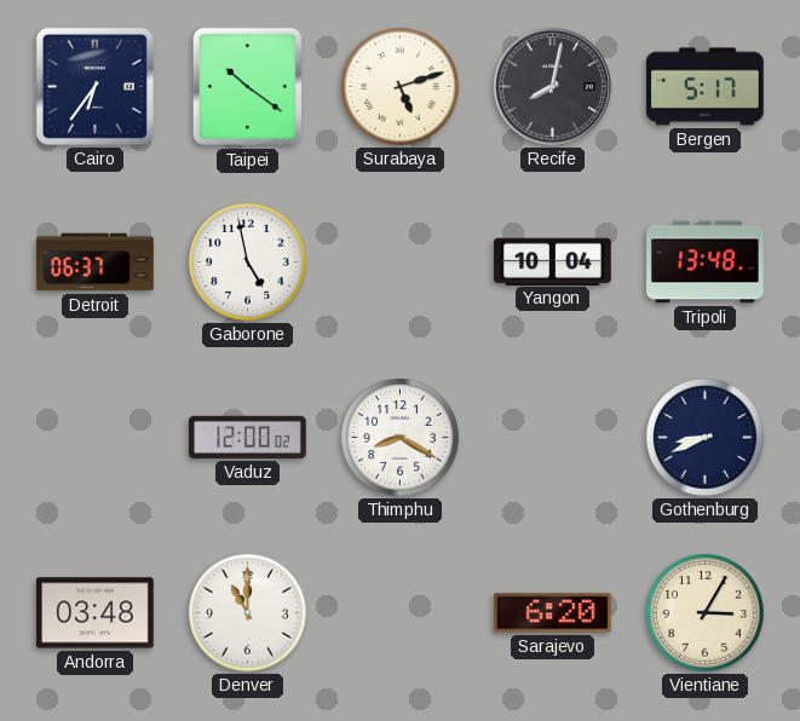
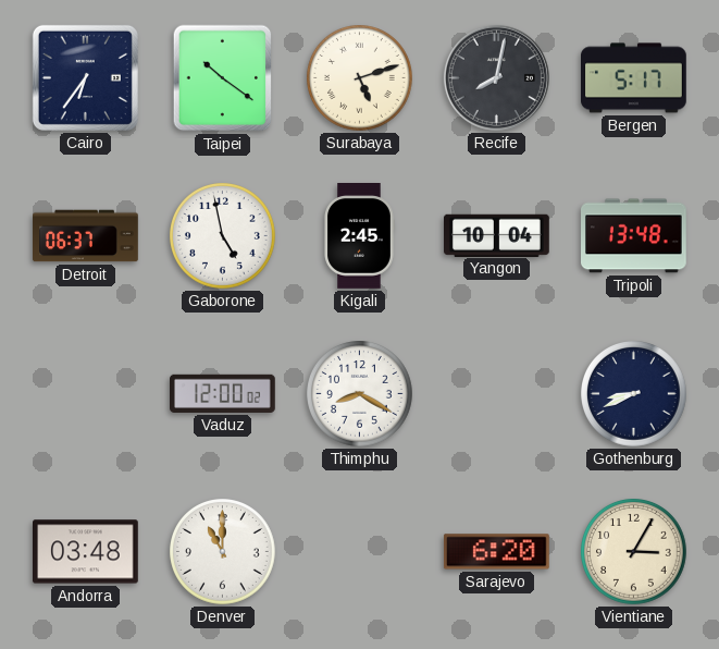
Kigali: none -> 2:45
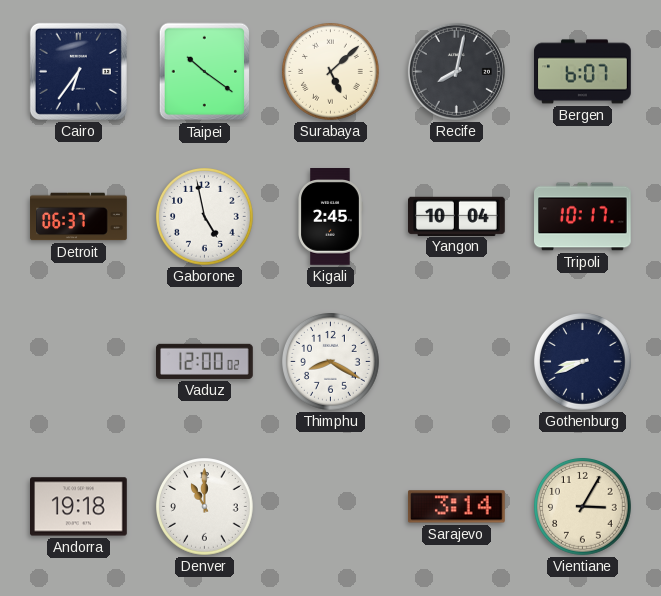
Surabaya: 5:12 -> 5:08
Bergen: 5:17 -> 6:07
Tripoli: 13:48 -> 10:17
Andorra: 03:48 -> 19:18
Sarajevo: 6:20 -> 3:14
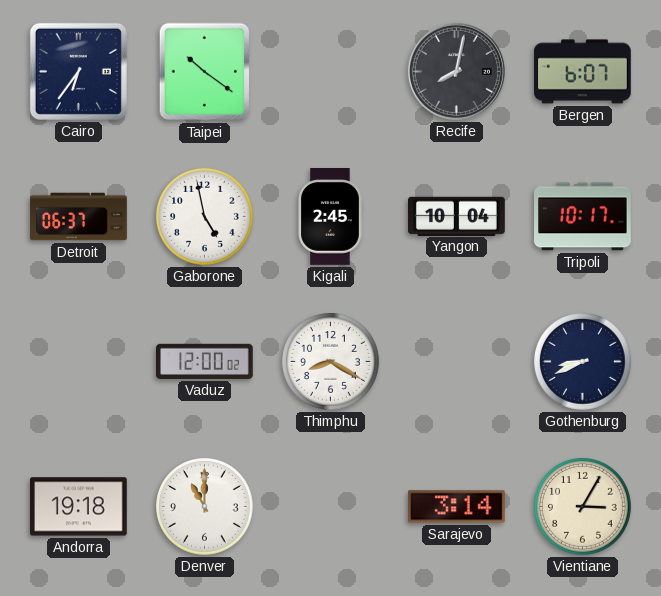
Surabaya: 5:08 -> none
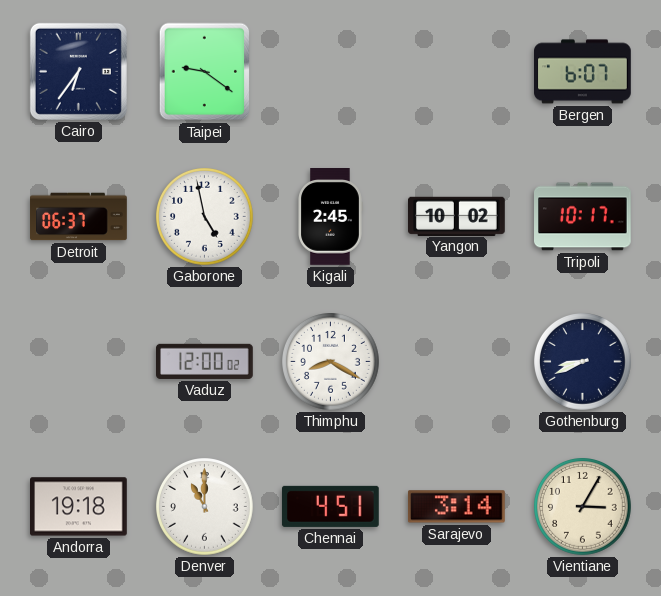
Taipei: 10:21 -> 9:21
Recife: 8:02 -> none
Yangon: 10:04 -> 10:02
Chennai: none -> 4:51
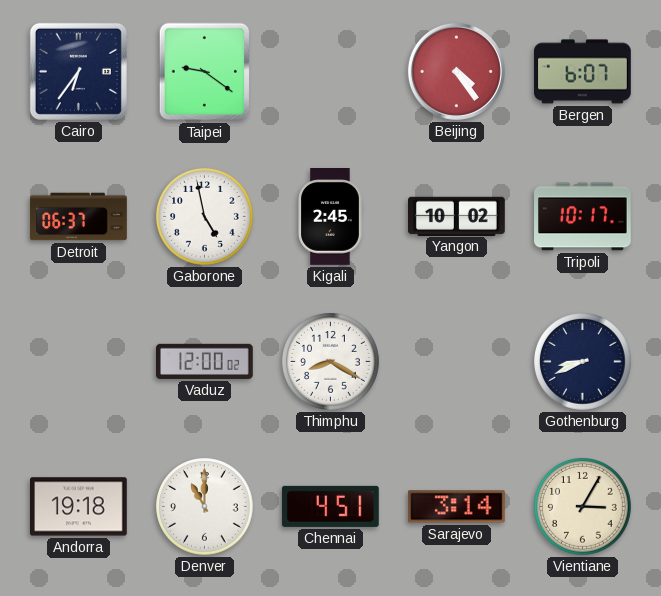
Beijing: none -> 4:24
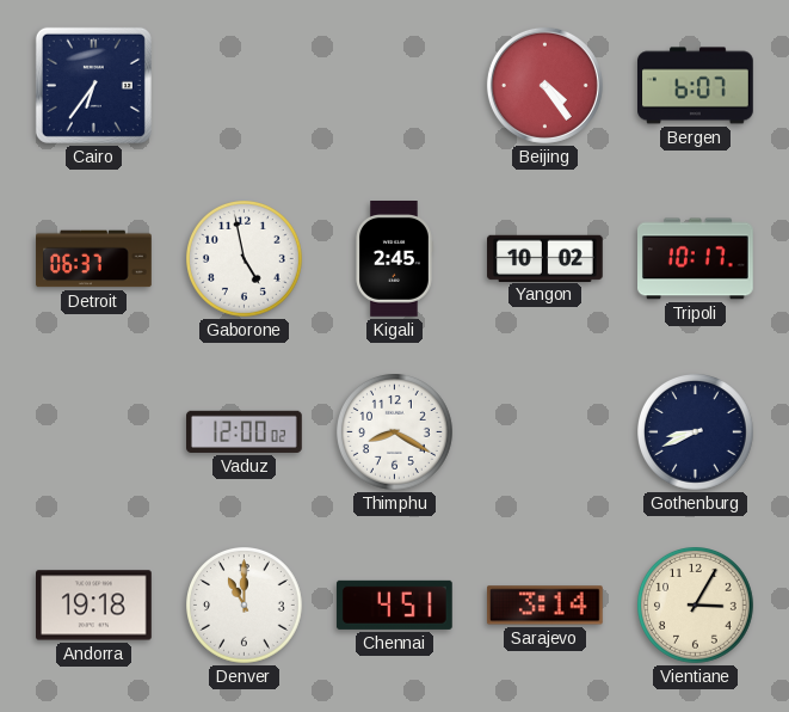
Taipei: 9:21 -> none
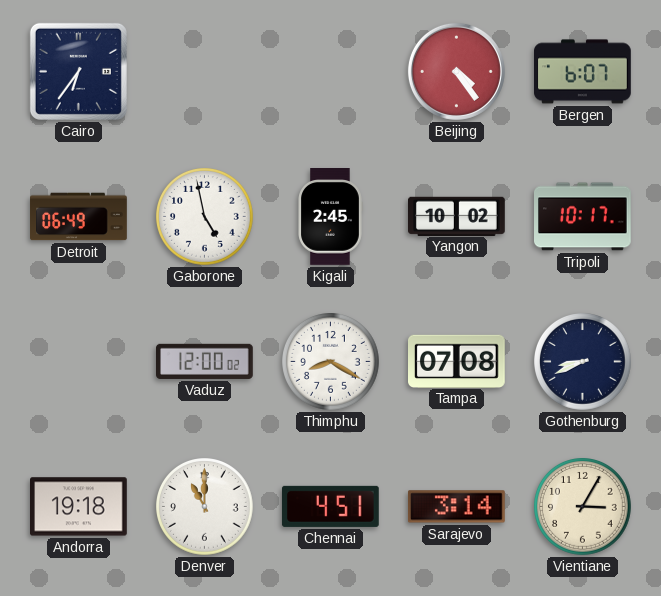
Detroit: 06:37 -> 06:49
Tampa: none -> 07:08
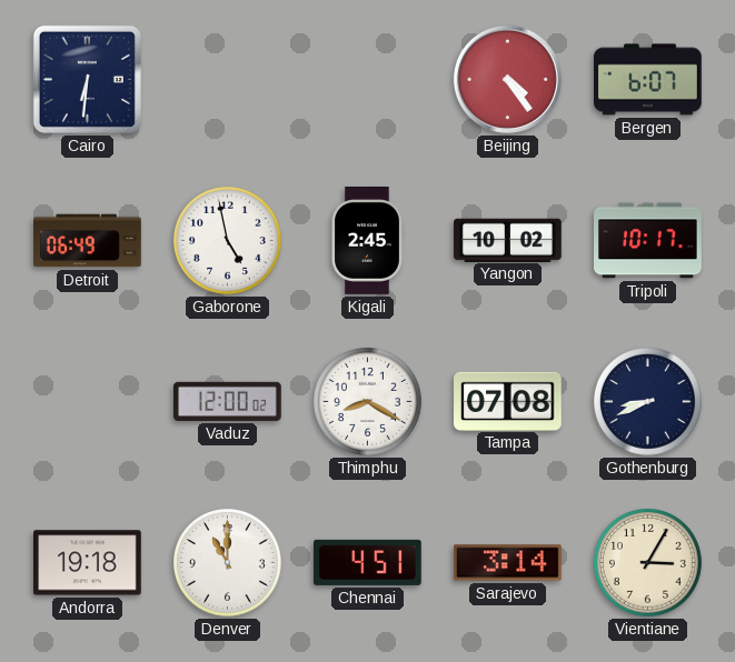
Cairo: 6:36 -> 6:31
